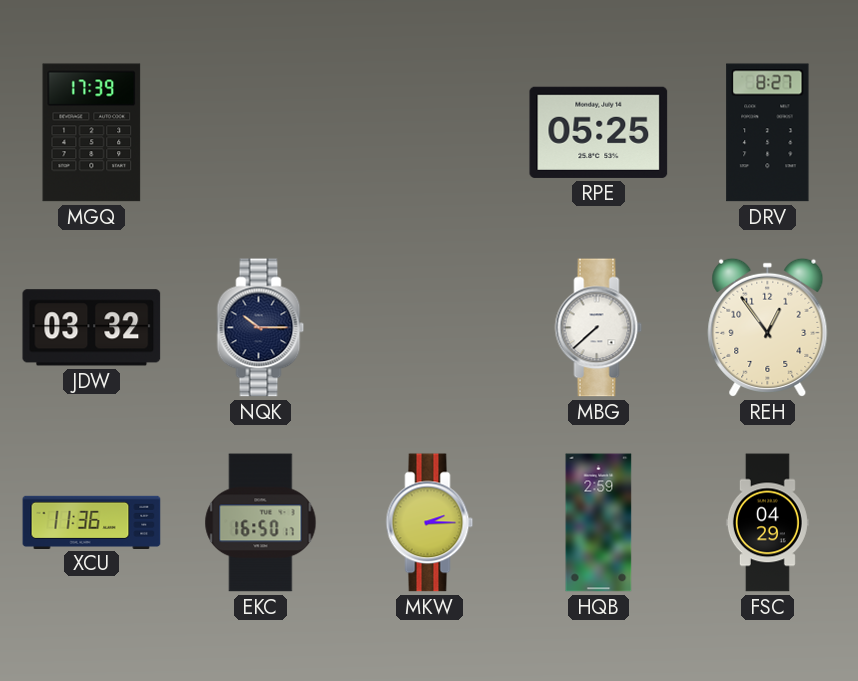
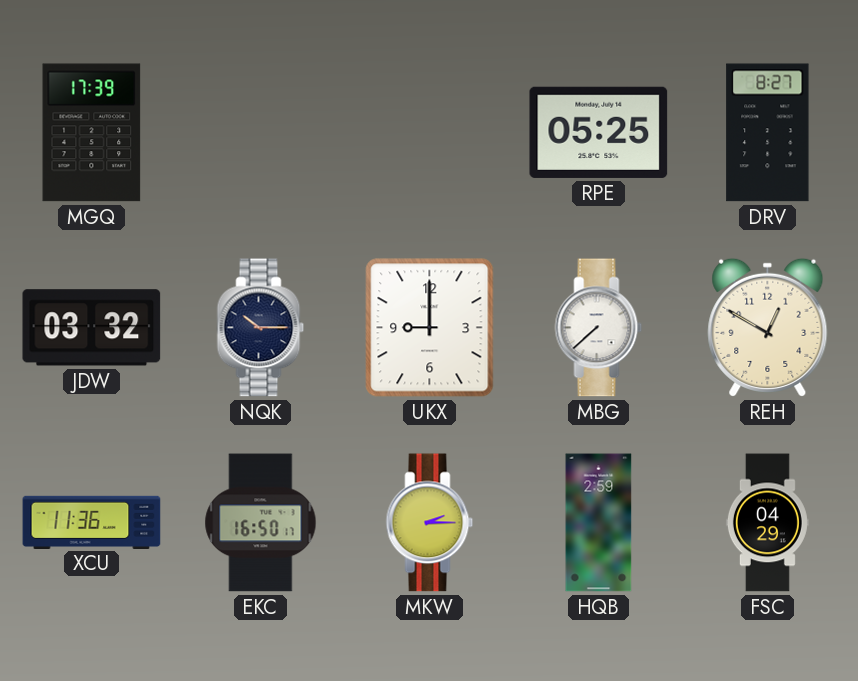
UKX: none -> 9:00
REH: 12:54 -> 12:50
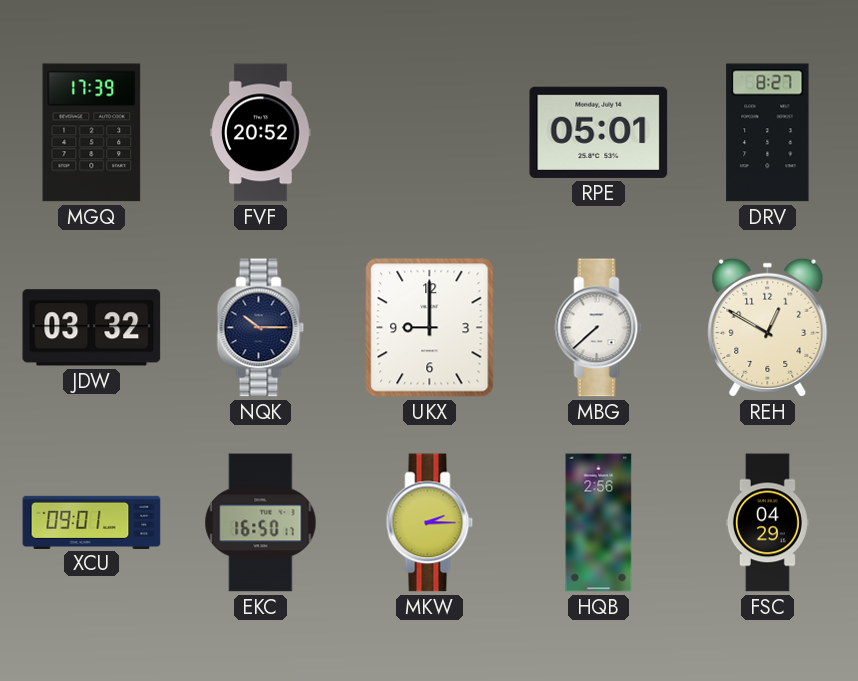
FVF: none -> 20:52
RPE: 05:25 -> 05:01
XCU: 11:36 -> 09:01
HQB: 2:59 -> 2:56
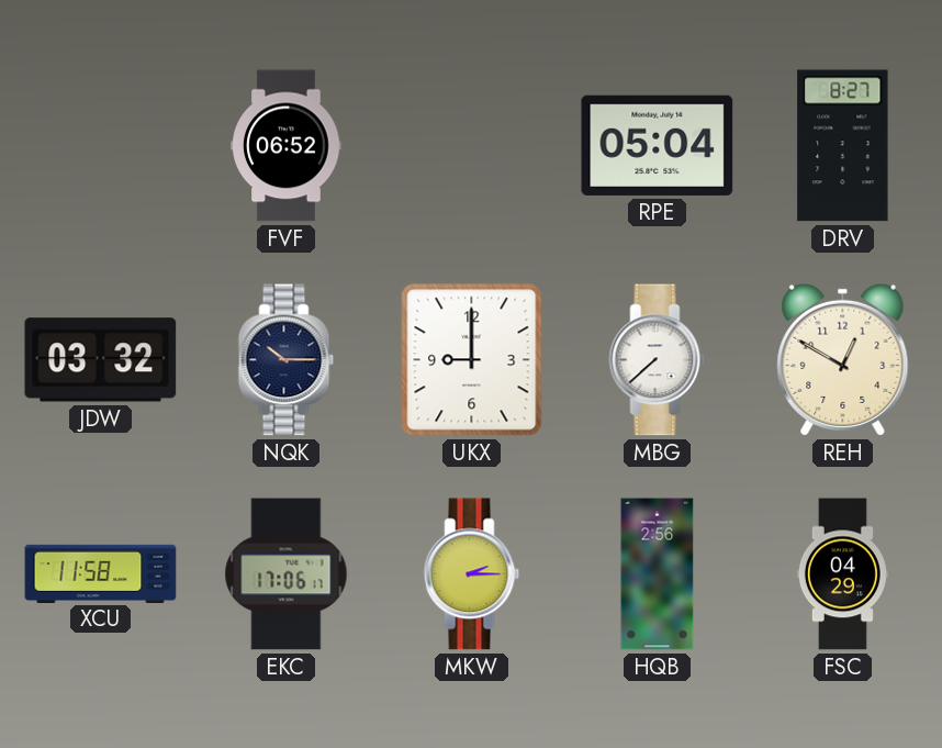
MGQ: 17:39 -> none
FVF: 20:52 -> 06:52
RPE: 05:01 -> 05:04
XCU: 09:01 -> 11:58
EKC: 16:50 -> 17:06
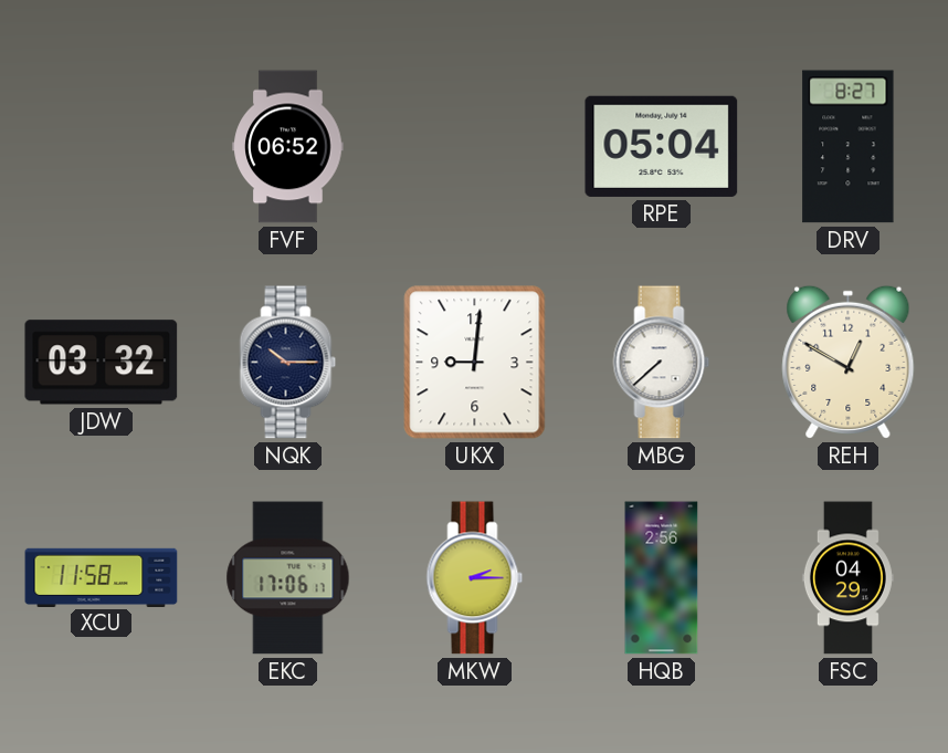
UKX: 9:00 -> 9:01
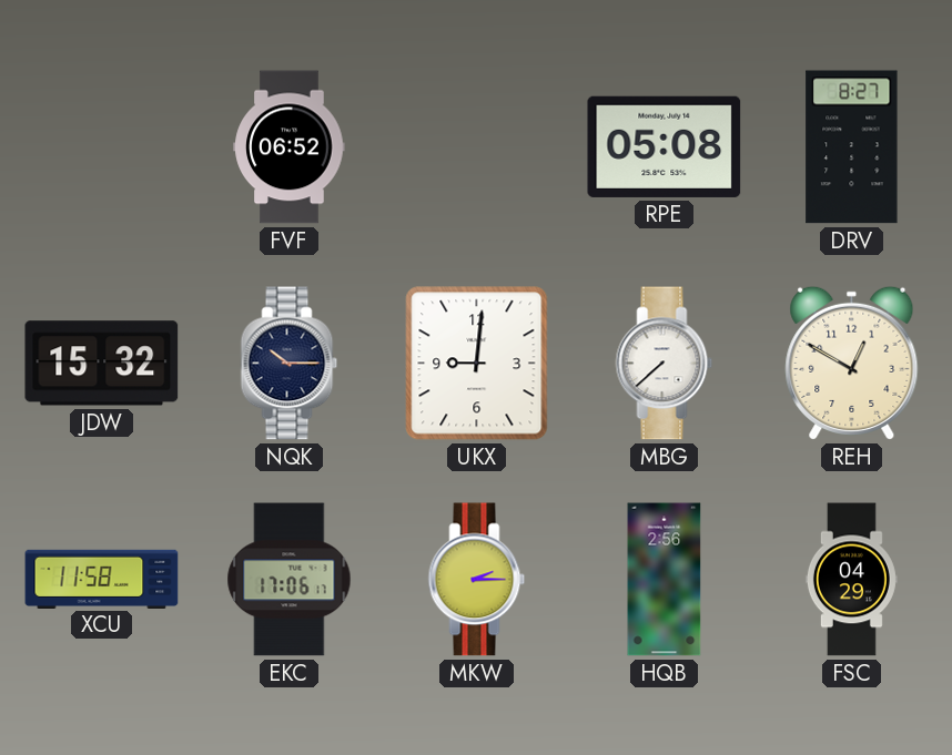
RPE: 05:04 -> 05:08
JDW: 03:32 -> 15:32
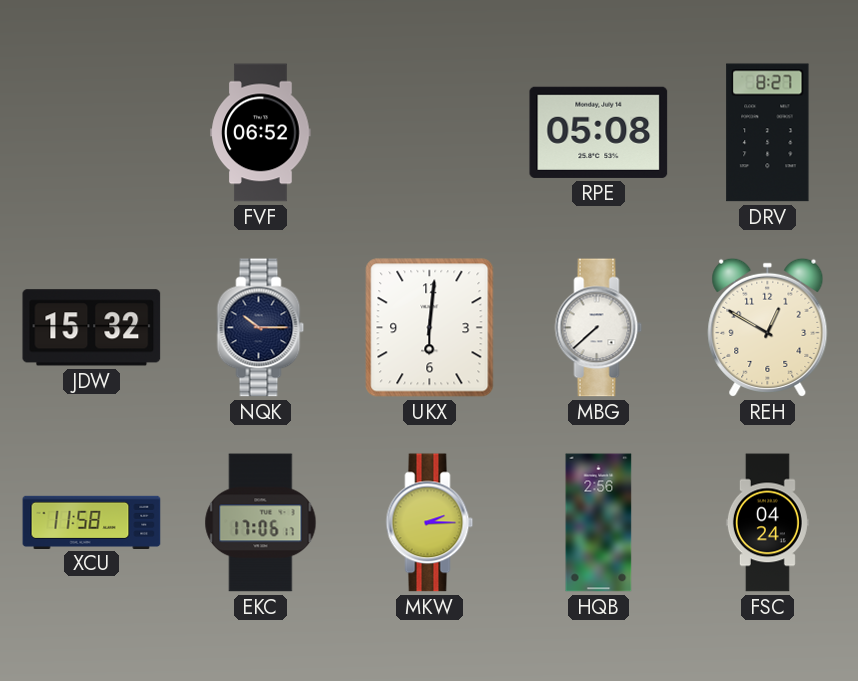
UKX: 9:01 -> 6:01
FSC: 04:29 -> 04:24
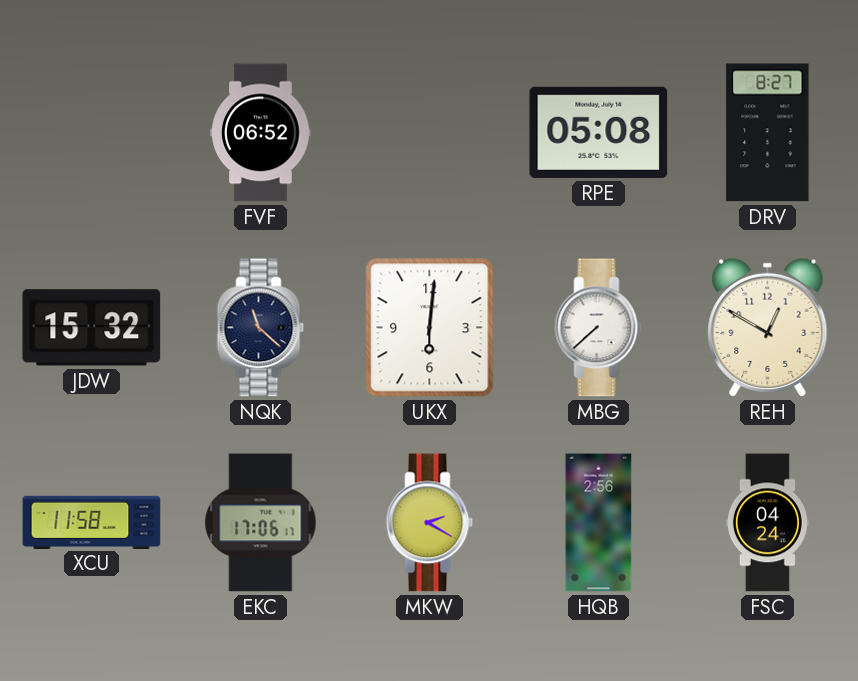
NQK: 10:15 -> 11:22
MKW: 2:15 -> 2:20
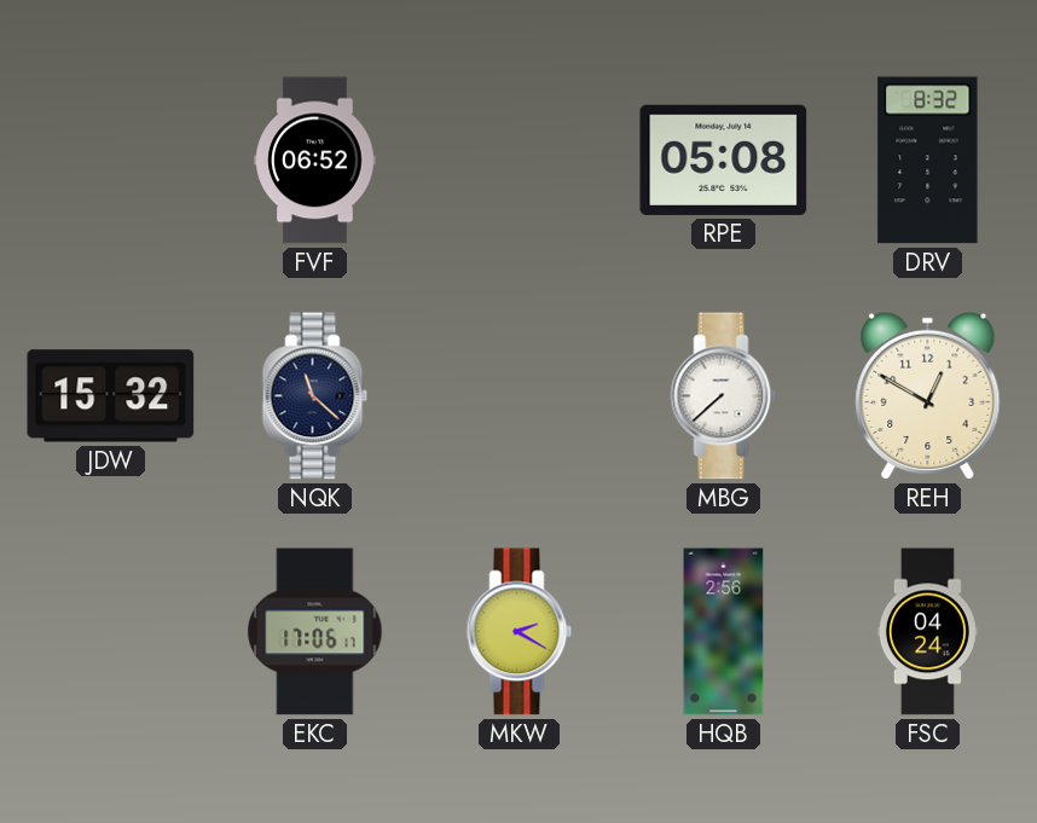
DRV: 8:27 -> 8:32
UKX: 6:01 -> none
XCU: 11:58 -> none
